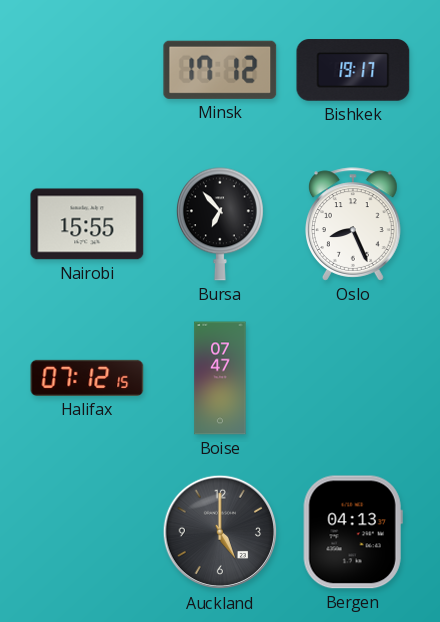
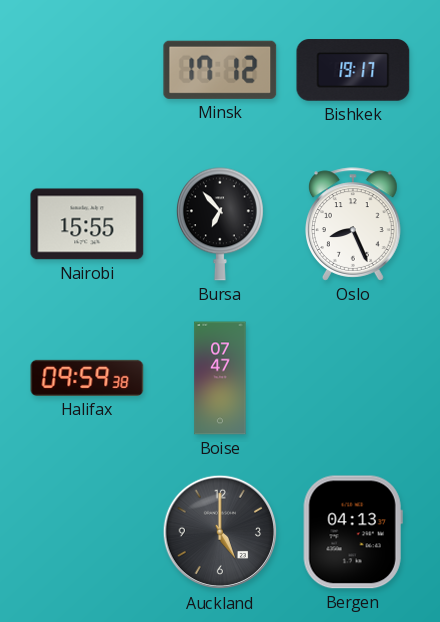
Halifax: 07:12 -> 09:59
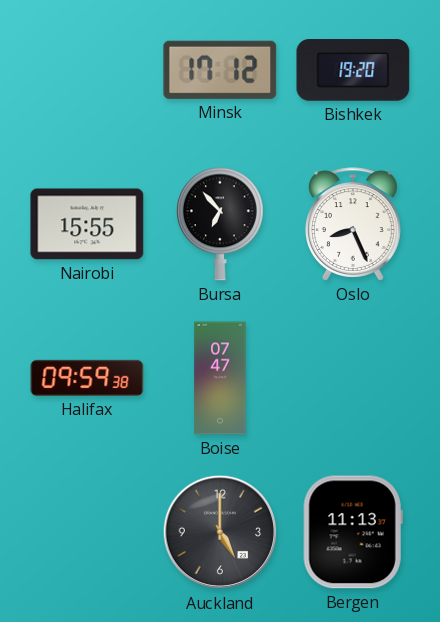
Bishkek: 19:17 -> 19:20
Bergen: 04:13 -> 11:13
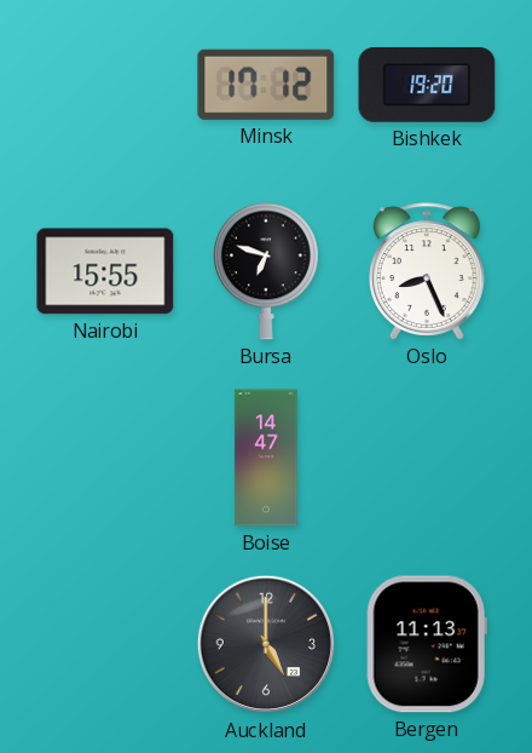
Bursa: 6:53 -> 6:48
Halifax: 09:59 -> none
Boise: 07:47 -> 14:47
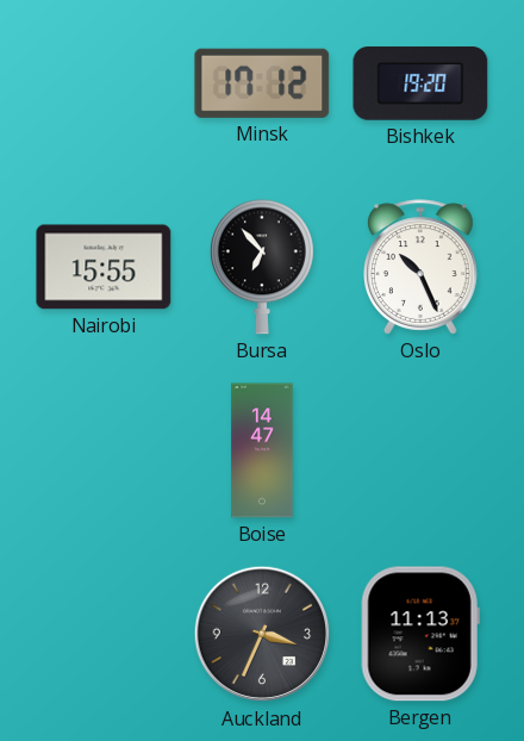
Bursa: 6:48 -> 6:53
Oslo: 8:26 -> 10:26
Auckland: 5:00 -> 3:34
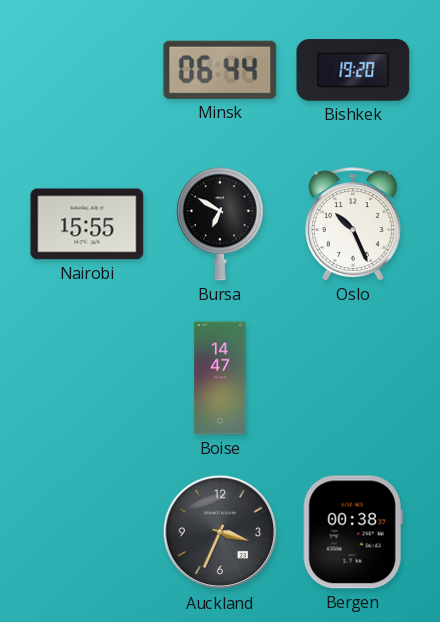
Minsk: 17:12 -> 06:44
Bursa: 6:53 -> 6:50
Bergen: 11:13 -> 00:38
